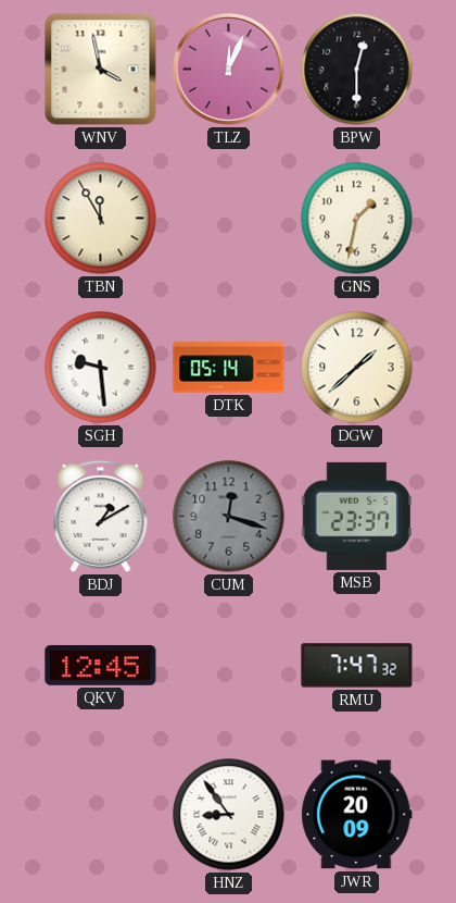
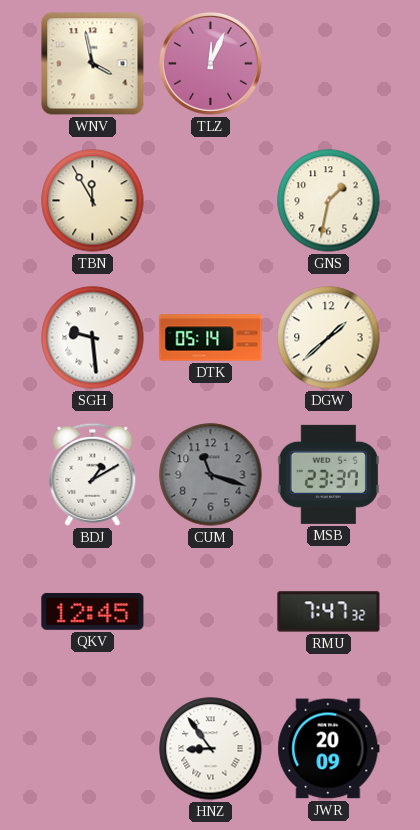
BPW: 12:30 -> none
CUM: 12:18 -> 11:18
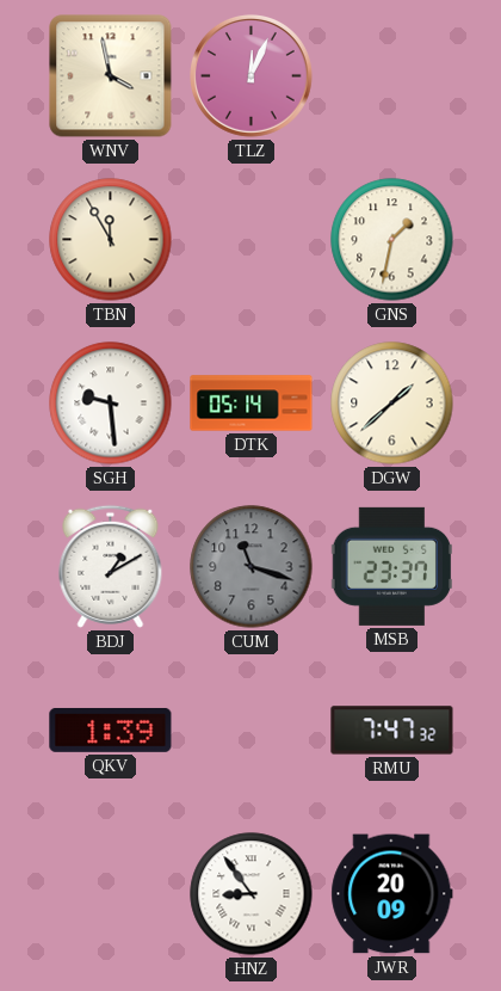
QKV: 12:45 -> 1:39
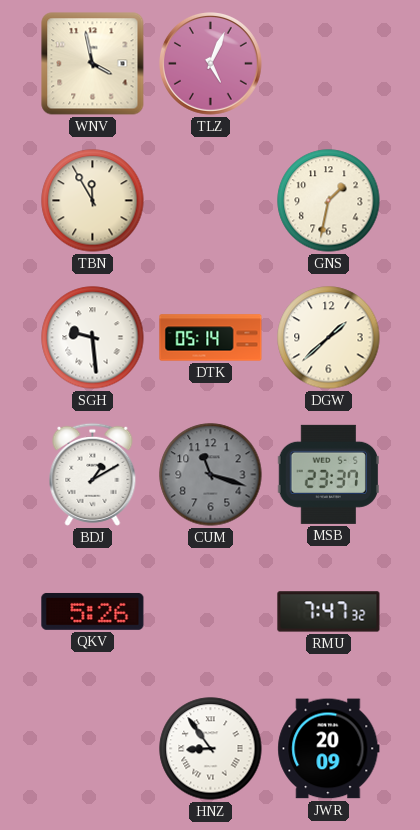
TLZ: 12:04 -> 5:04
QKV: 1:39 -> 5:26
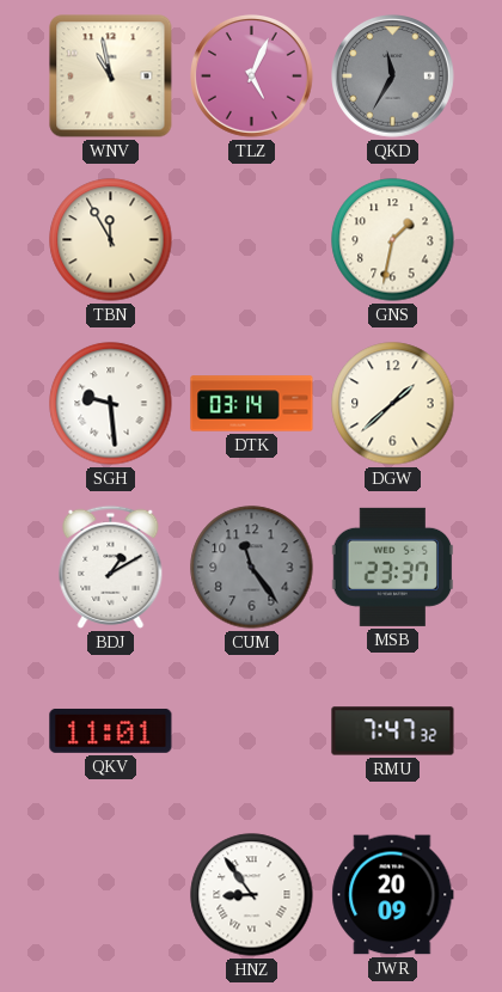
WNV: 3:58 -> 10:58
QKD: none -> 11:35
DTK: 05:14 -> 03:14
CUM: 11:18 -> 11:24
QKV: 5:26 -> 11:01
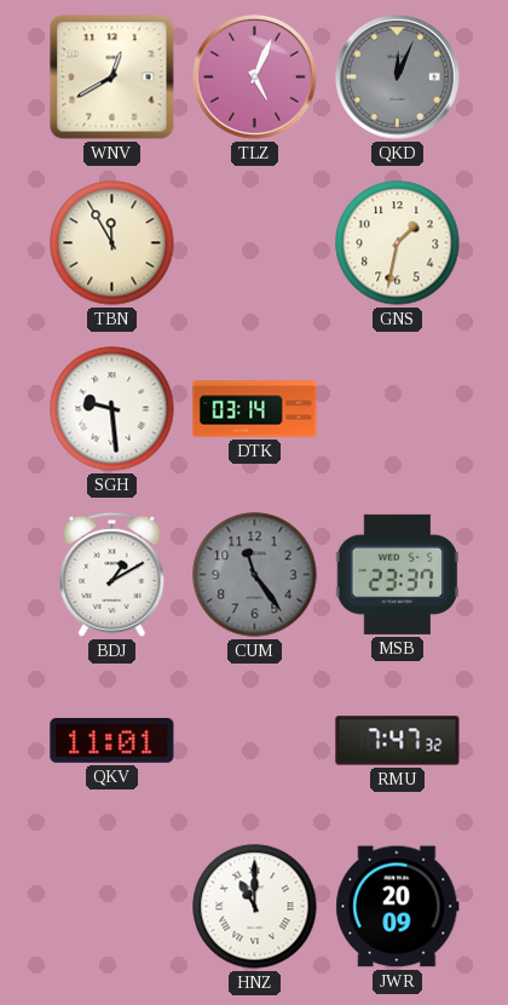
WNV: 10:58 -> 12:40
QKD: 11:35 -> 12:04
DGW: 1:38 -> none
HNZ: 8:54 -> 11:00
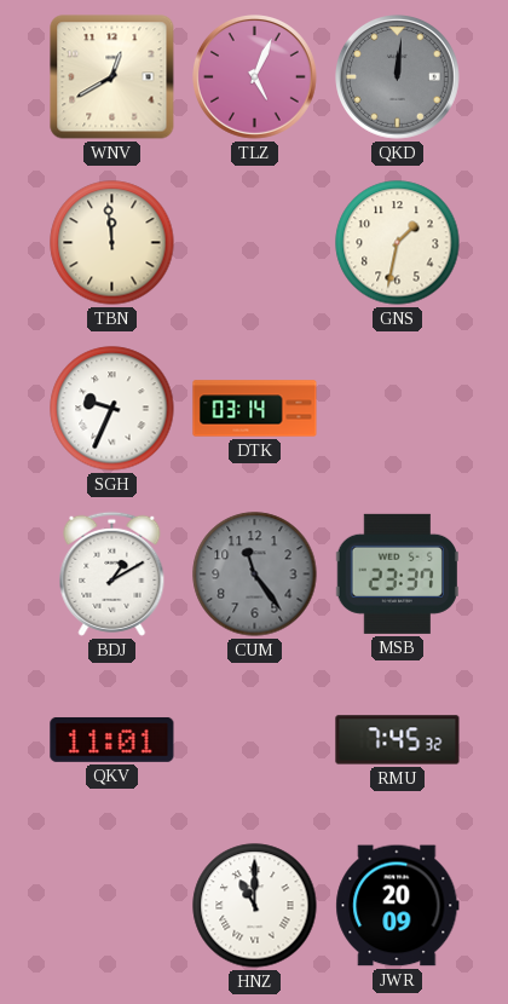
QKD: 12:04 -> 12:01
TBN: 11:55 -> 11:59
SGH: 9:29 -> 9:34
RMU: 7:47 -> 7:45
